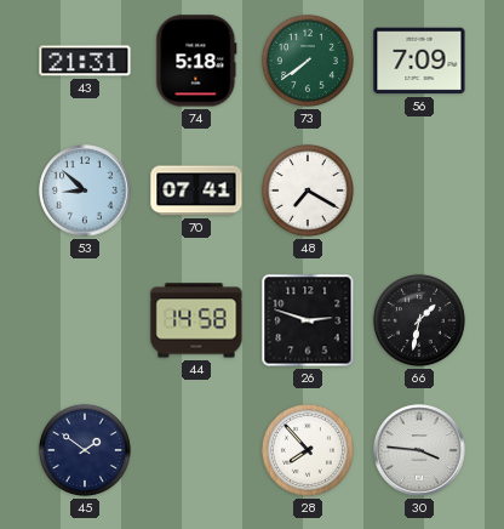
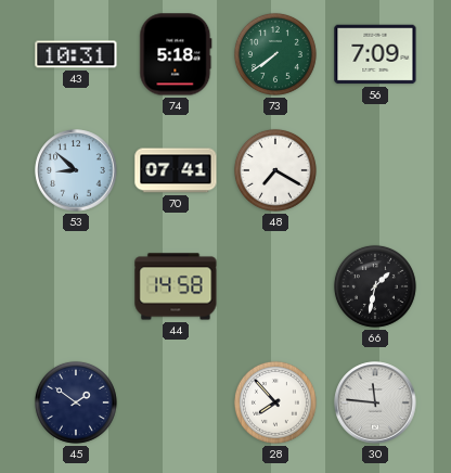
43: 21:31 -> 10:31
26: 2:48 -> none
30: 3:46 -> 11:46
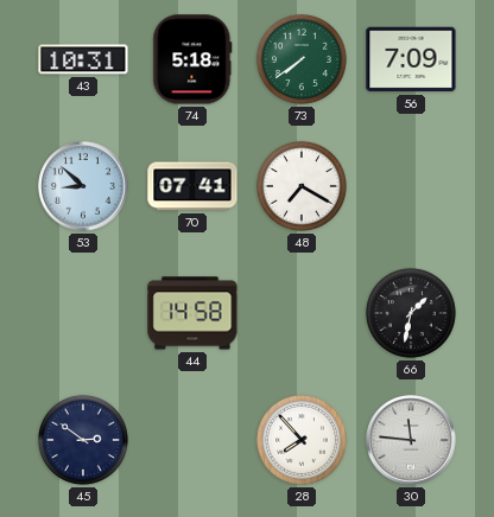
45: 1:51 -> 2:51
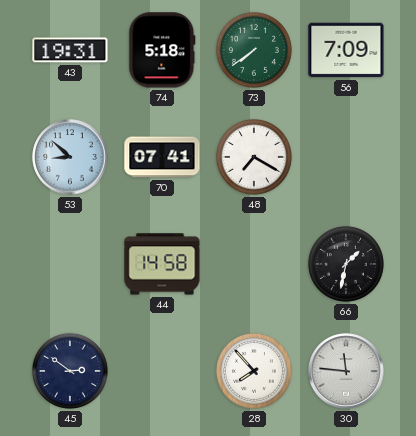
43: 10:31 -> 19:31
